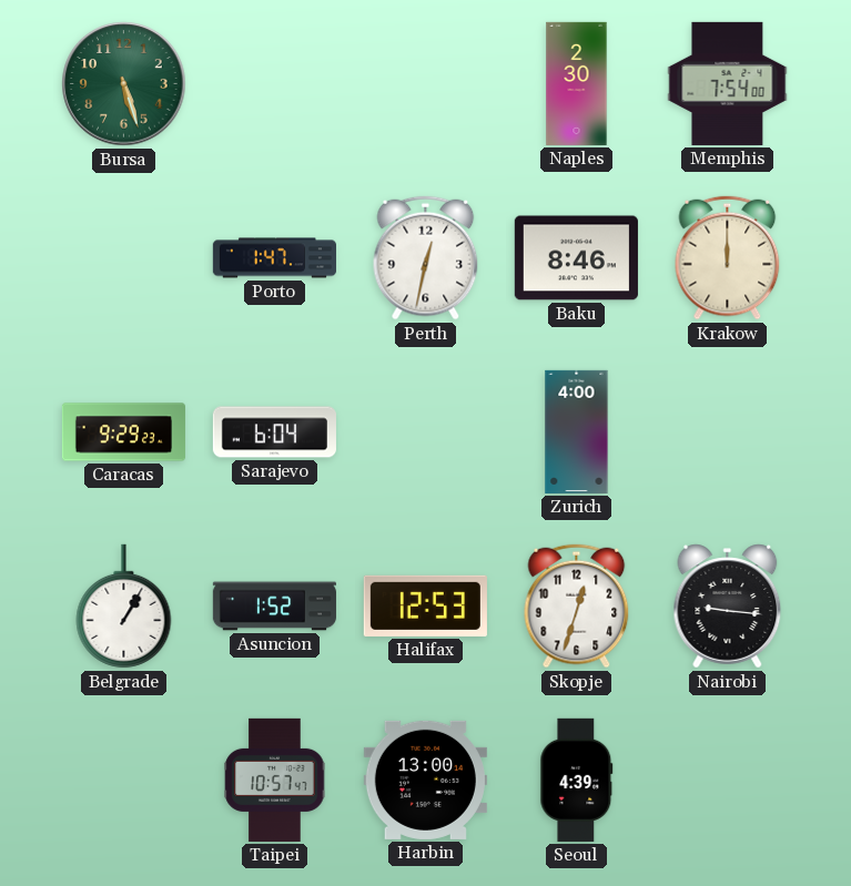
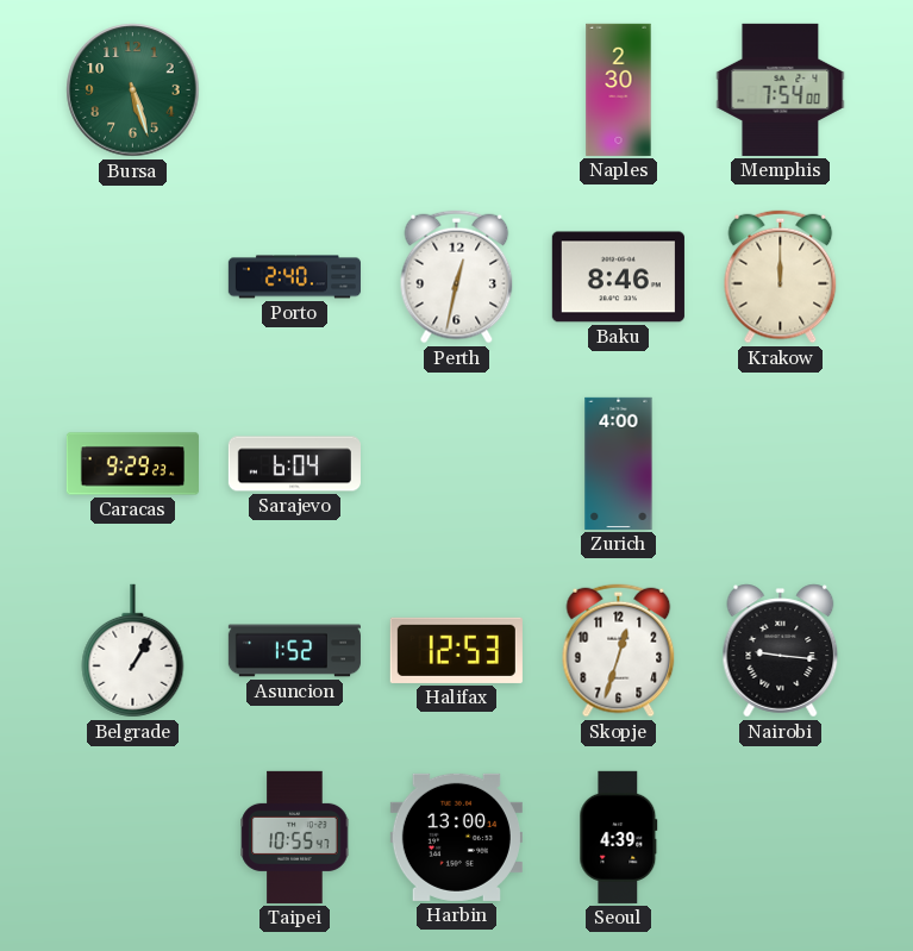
Porto: 1:47 -> 2:40
Taipei: 10:57 -> 10:55
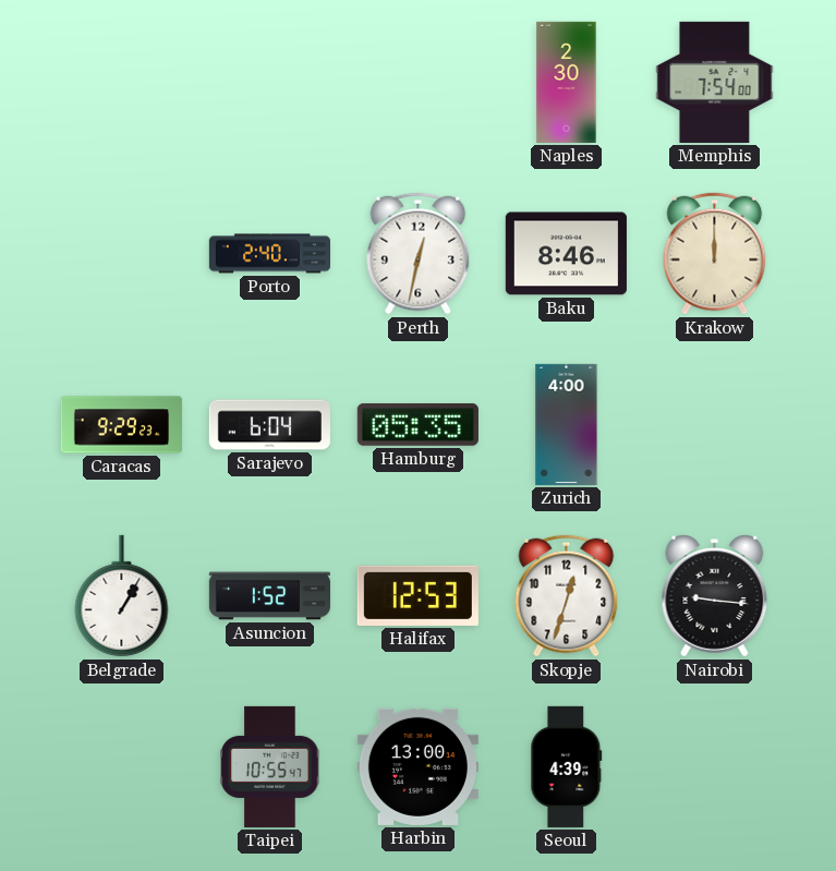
Bursa: 5:27 -> none
Hamburg: none -> 05:35
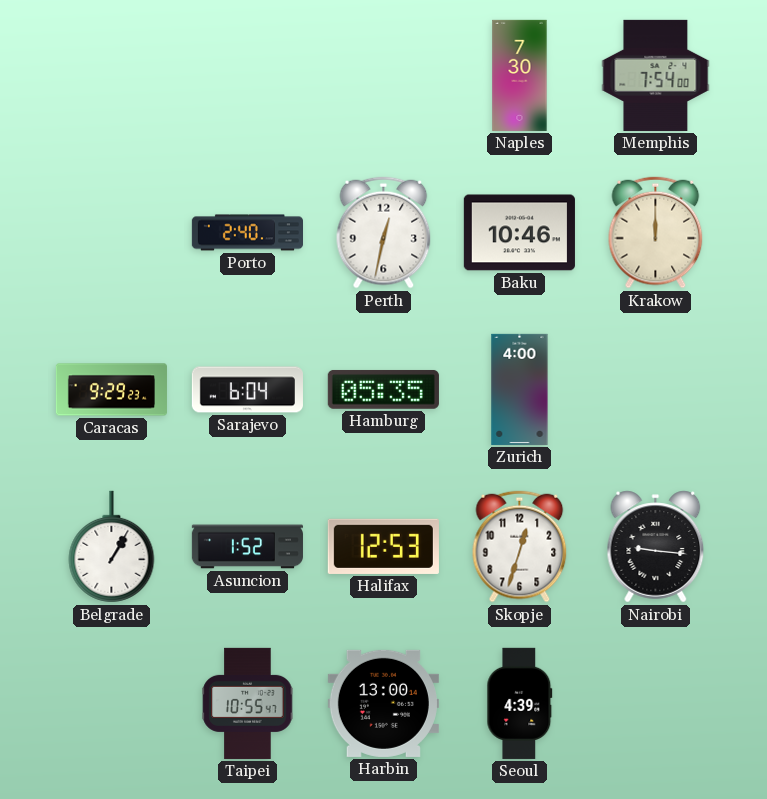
Naples: 2:30 -> 7:30
Baku: 8:46 -> 10:46
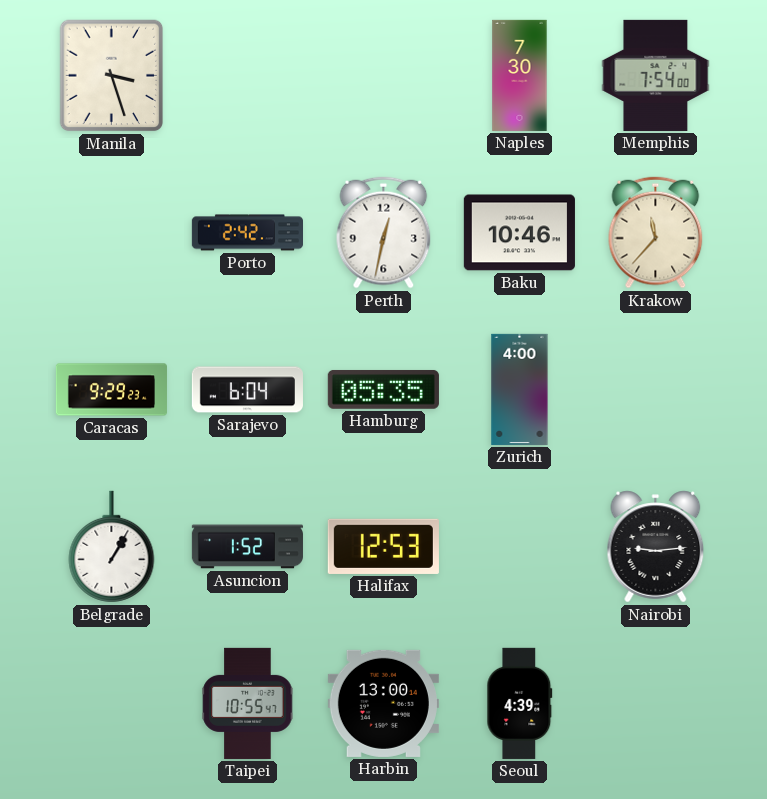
Manila: none -> 3:27
Porto: 2:40 -> 2:42
Krakow: 12:00 -> 11:37
Skopje: 12:33 -> none
Nairobi: 9:16 -> 9:14
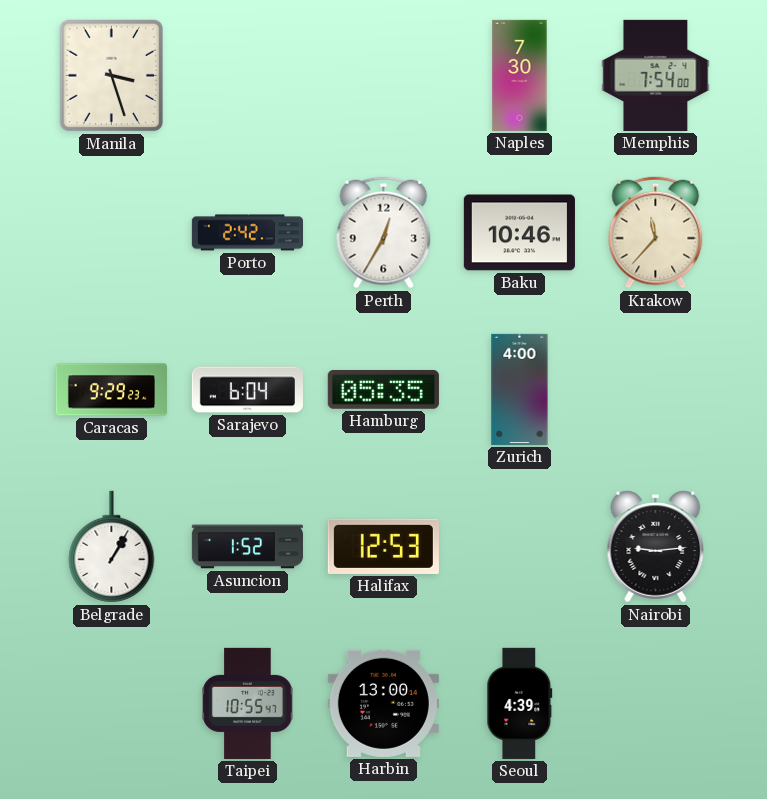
Perth: 12:32 -> 12:35
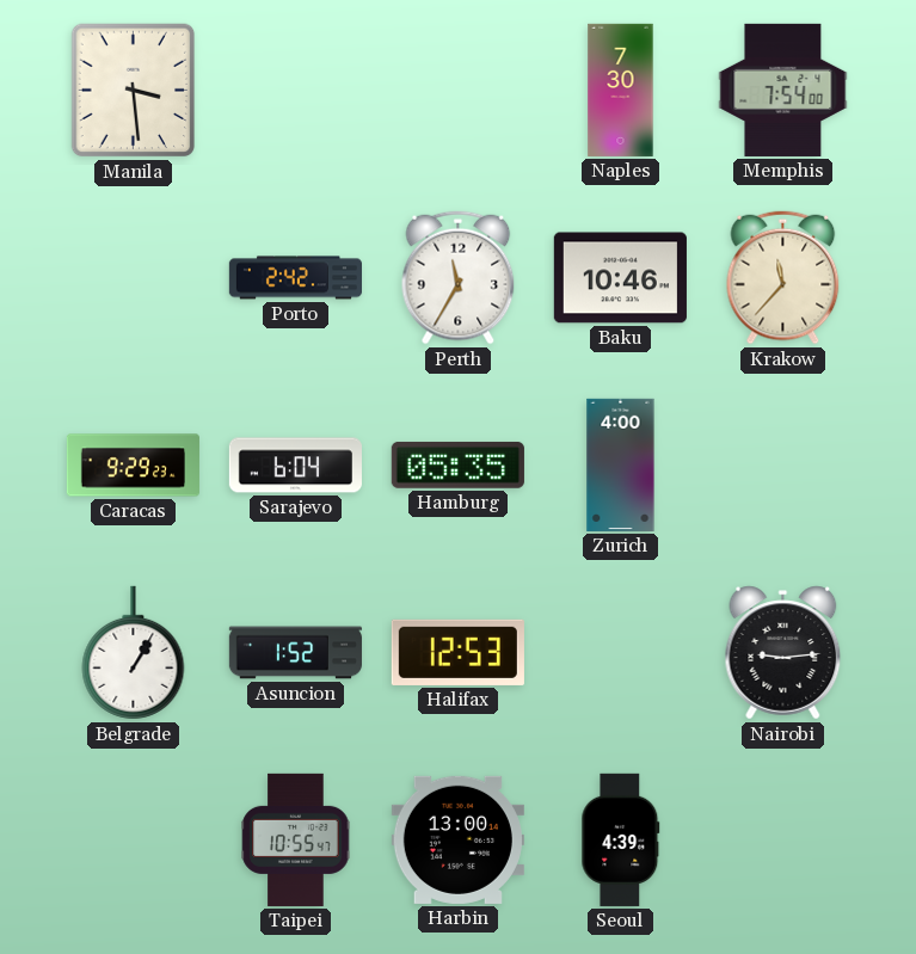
Manila: 3:27 -> 3:29
Perth: 12:35 -> 11:35
